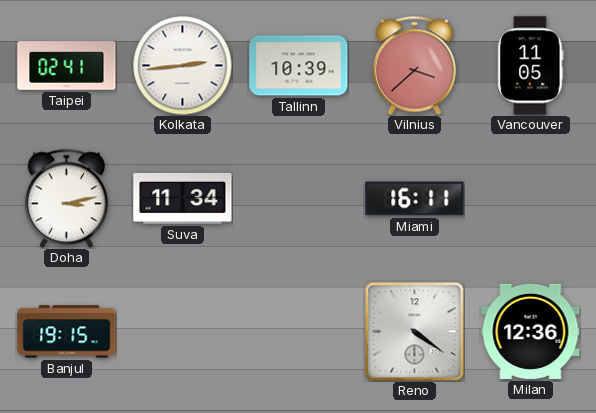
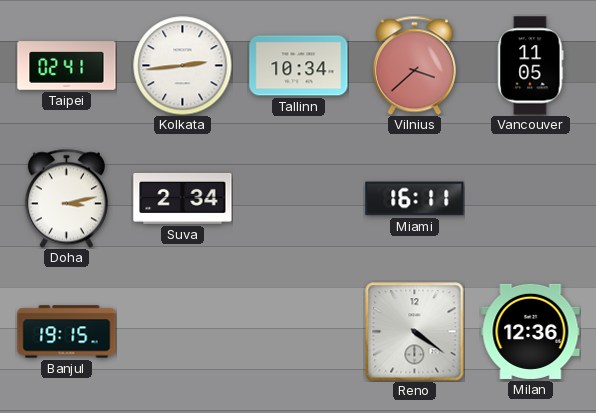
Tallinn: 10:39 -> 10:34
Suva: 11:34 -> 2:34
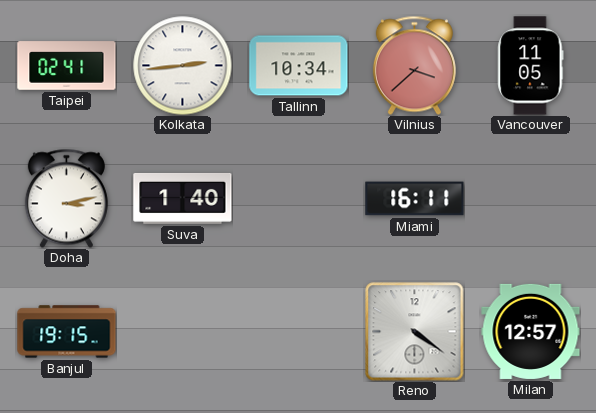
Suva: 2:34 -> 1:40
Milan: 12:36 -> 12:57
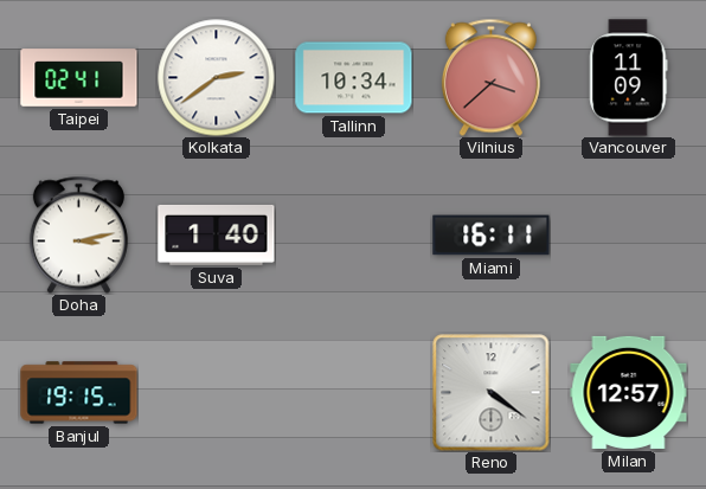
Kolkata: 2:44 -> 2:39
Vancouver: 11:05 -> 11:09
